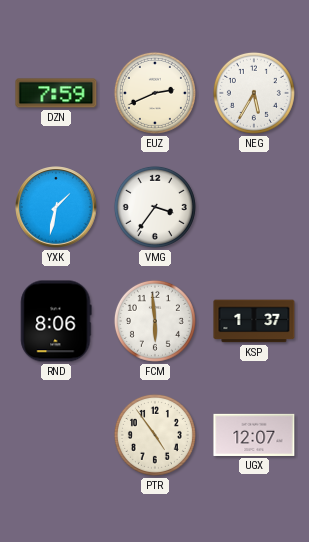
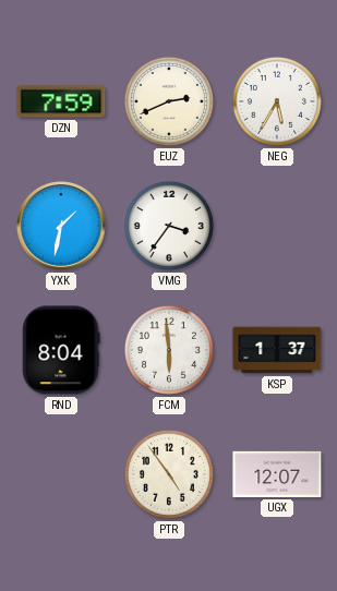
RND: 8:06 -> 8:04
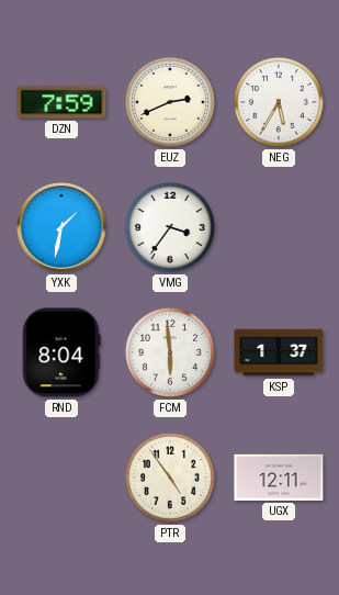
UGX: 12:07 -> 12:11
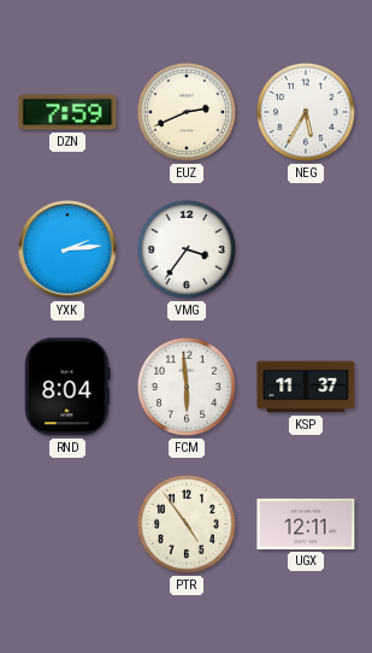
YXK: 1:32 -> 2:14
KSP: 1:37 -> 11:37
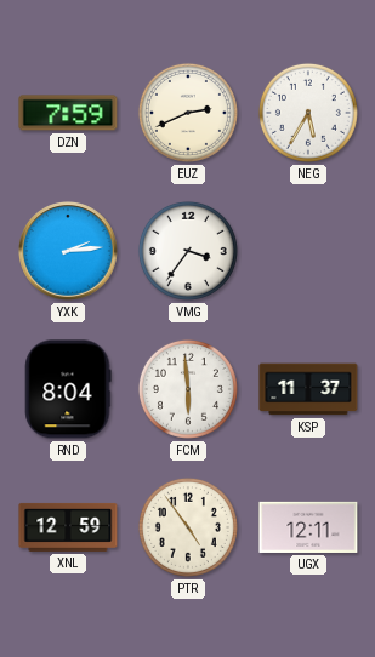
XNL: none -> 12:59
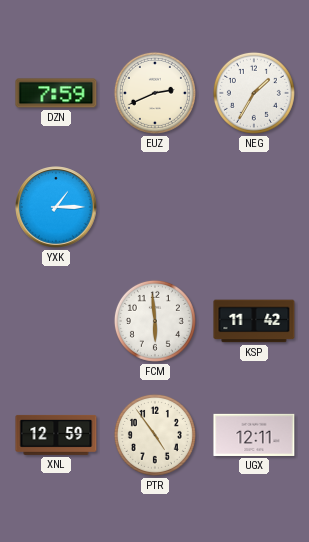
NEG: 5:35 -> 1:35
YXK: 2:14 -> 1:15
VMG: 3:36 -> none
RND: 8:04 -> none
KSP: 11:37 -> 11:42
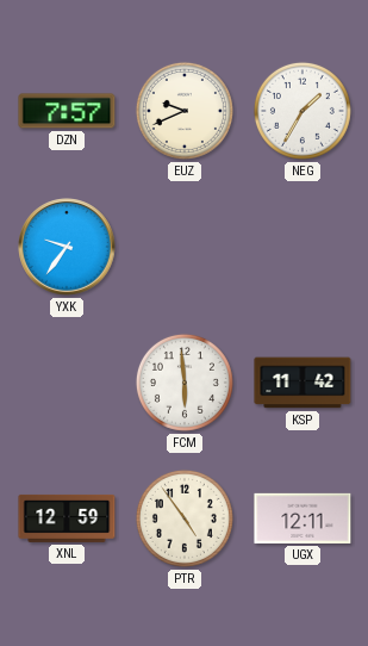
DZN: 7:59 -> 7:57
EUZ: 2:41 -> 9:41
YXK: 1:15 -> 9:36
